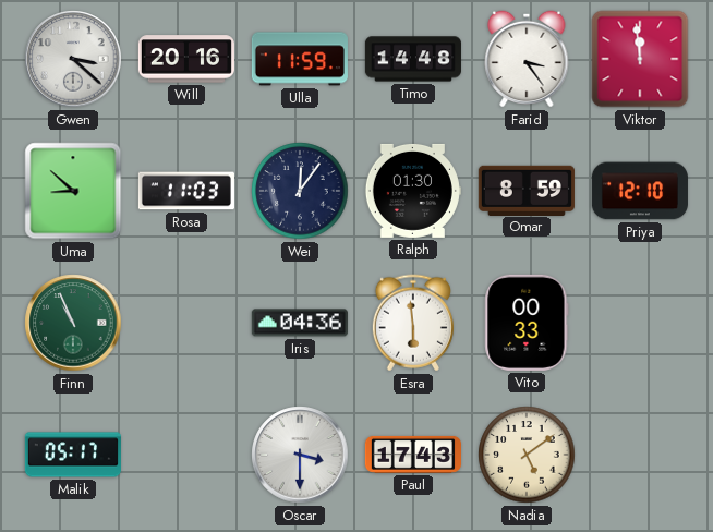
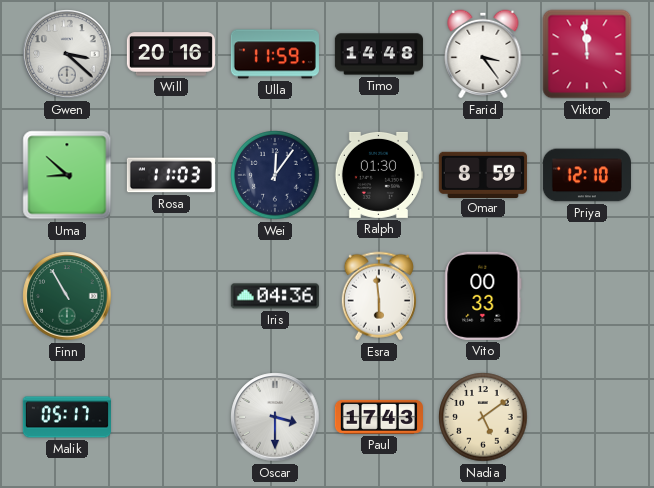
Finn: 10:56 -> 10:55
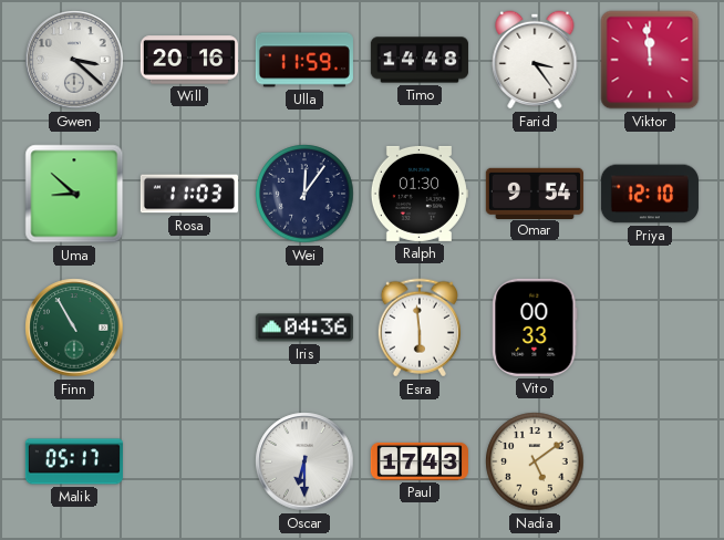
Omar: 8:59 -> 9:54
Oscar: 3:30 -> 6:30
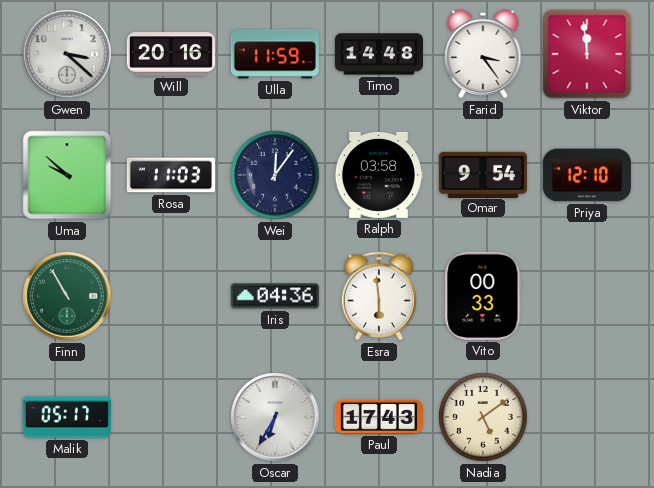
Uma: 8:52 -> 9:52
Ralph: 01:30 -> 03:58
Oscar: 6:30 -> 6:35
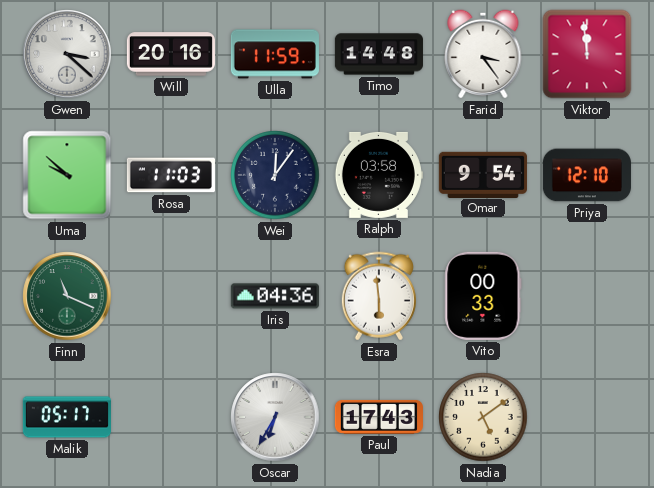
Finn: 10:55 -> 11:19
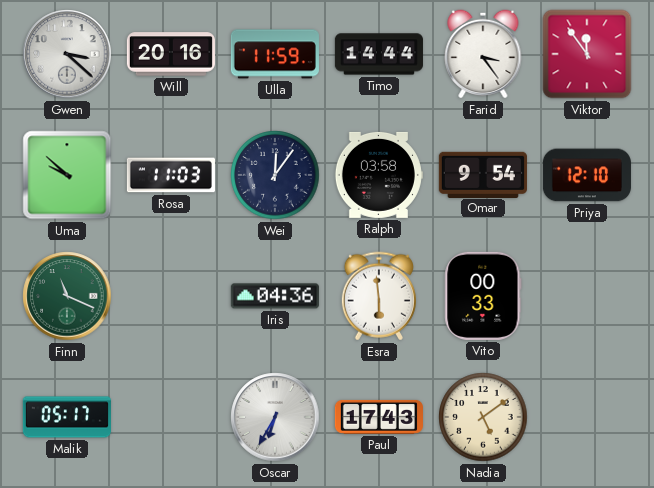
Timo: 14:48 -> 14:44
Viktor: 11:59 -> 11:54
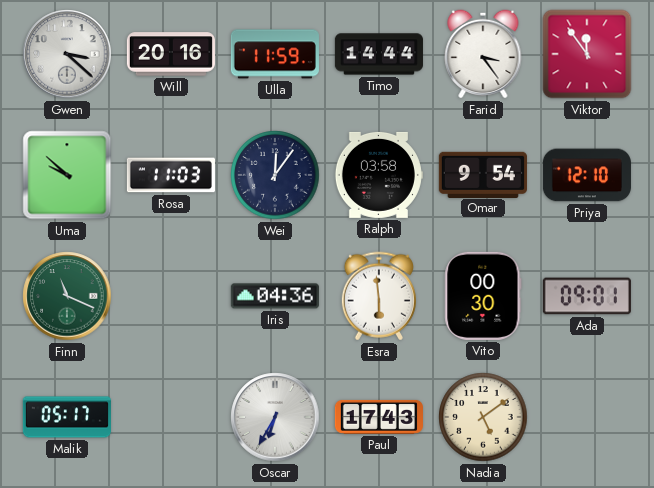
Vito: 00:33 -> 00:30
Ada: none -> 09:01
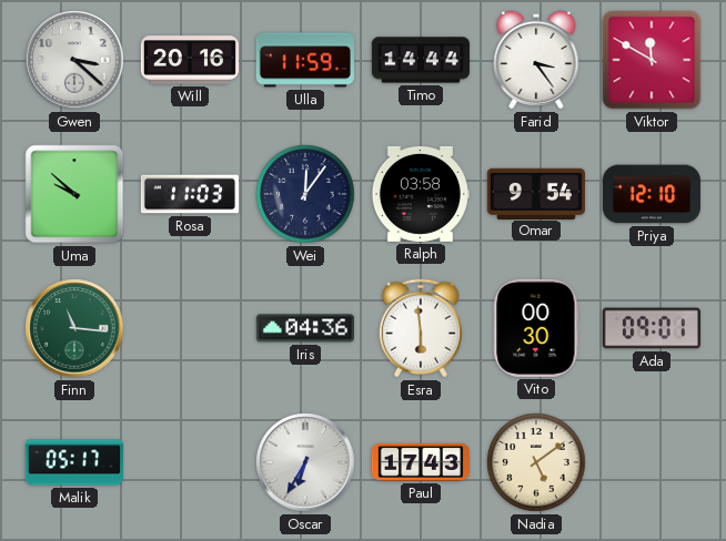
Viktor: 11:54 -> 11:50
Finn: 11:19 -> 11:16
